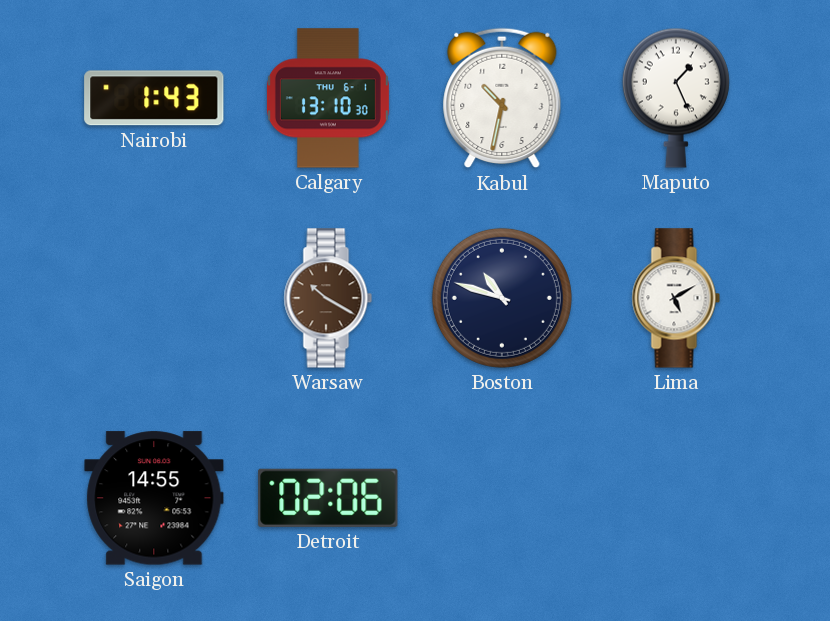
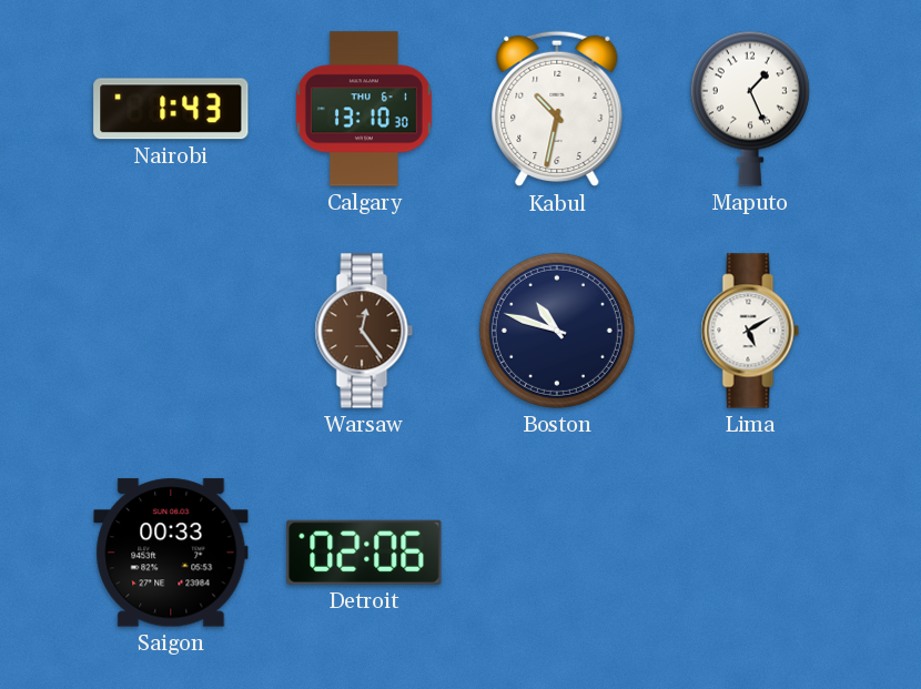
Warsaw: 10:20 -> 12:24
Saigon: 14:55 -> 00:33
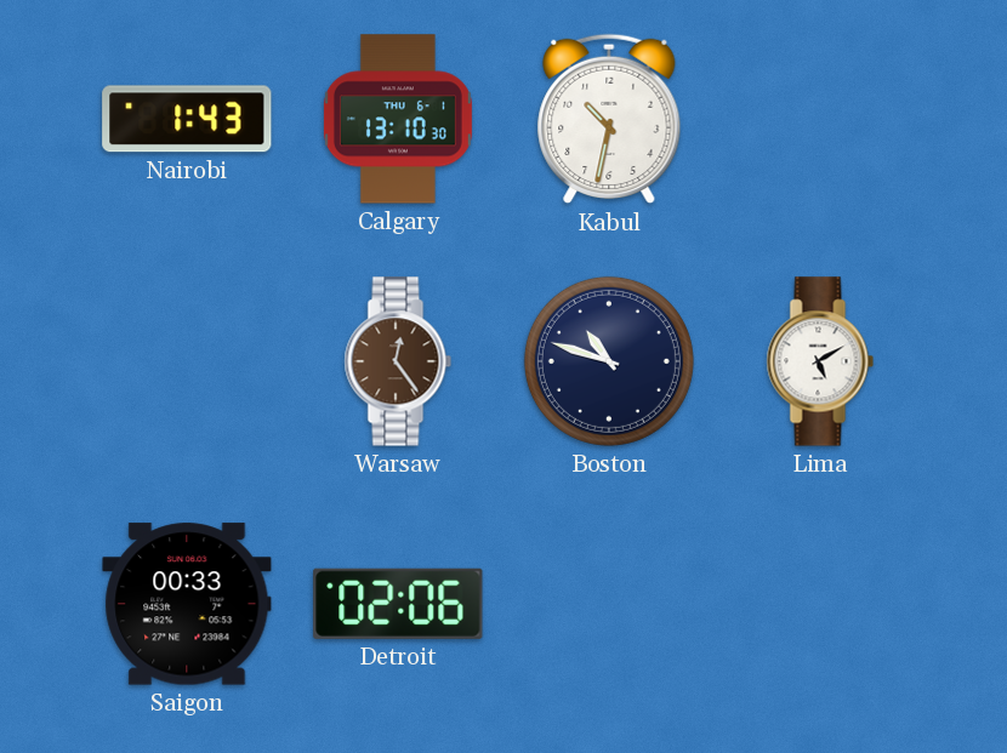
Maputo: 1:26 -> none
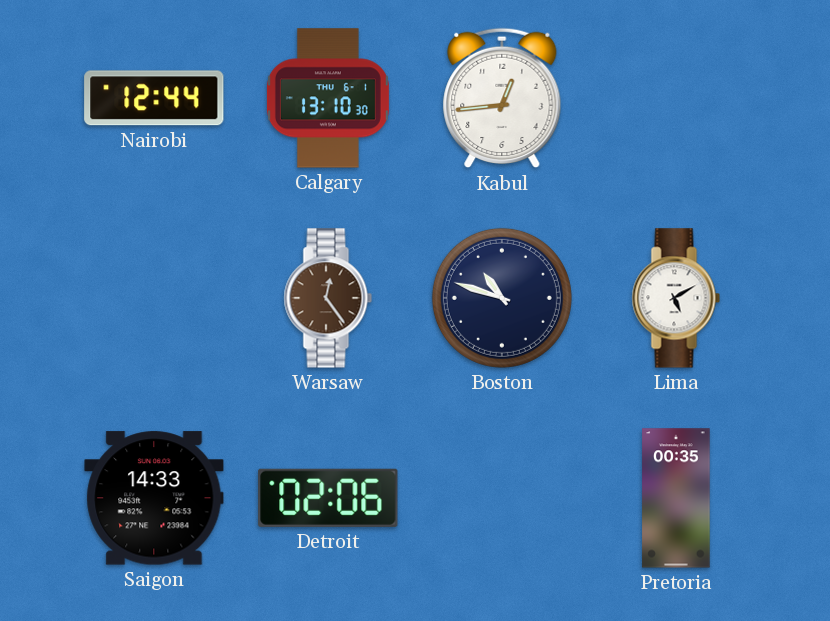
Nairobi: 1:43 -> 12:44
Kabul: 10:32 -> 12:44
Saigon: 00:33 -> 14:33
Pretoria: none -> 00:35
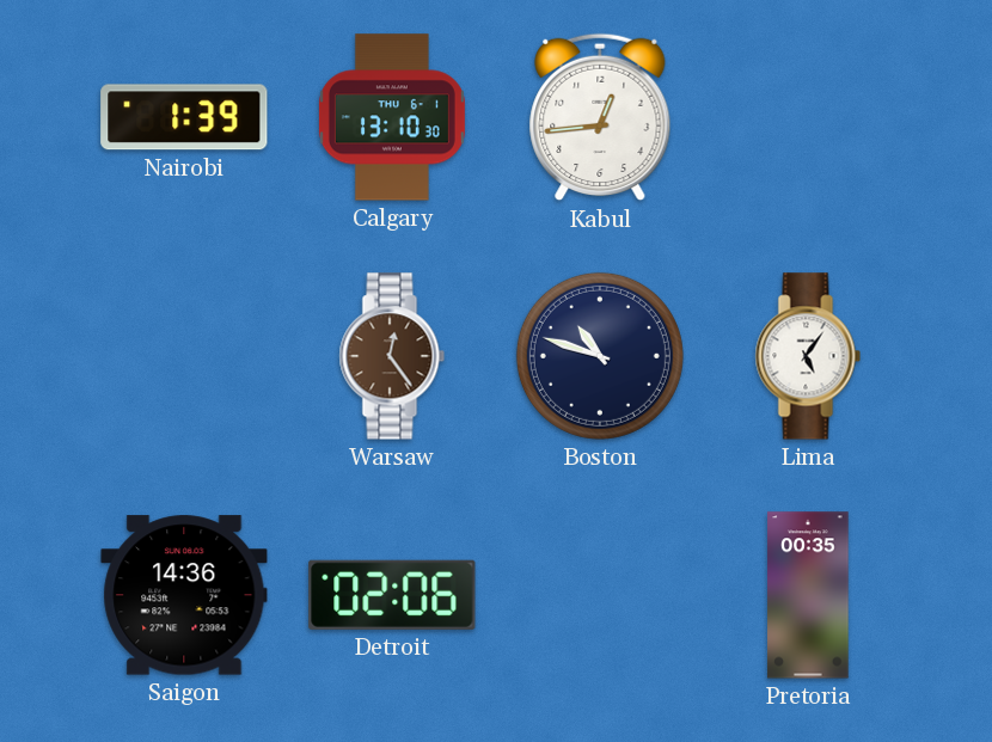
Nairobi: 12:44 -> 1:39
Lima: 5:10 -> 5:06
Saigon: 14:33 -> 14:36
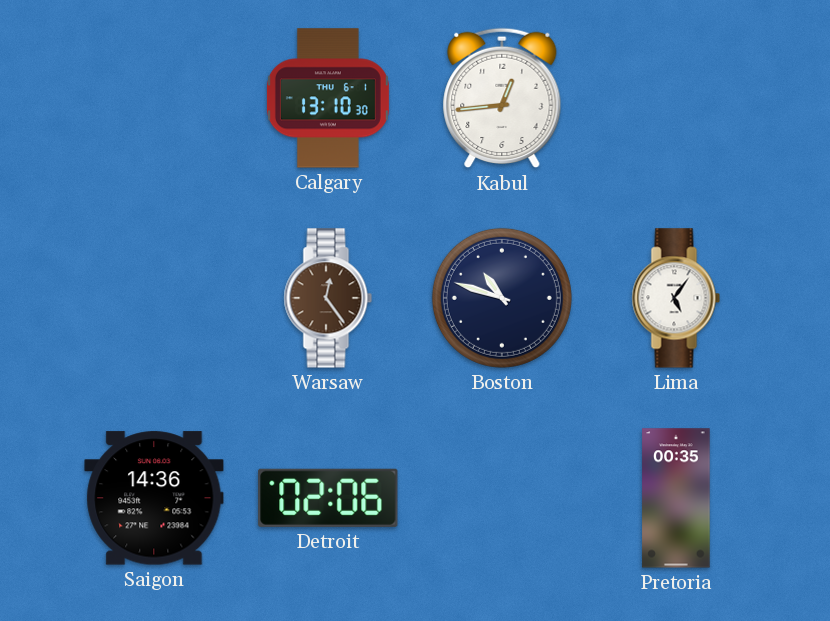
Nairobi: 1:39 -> none
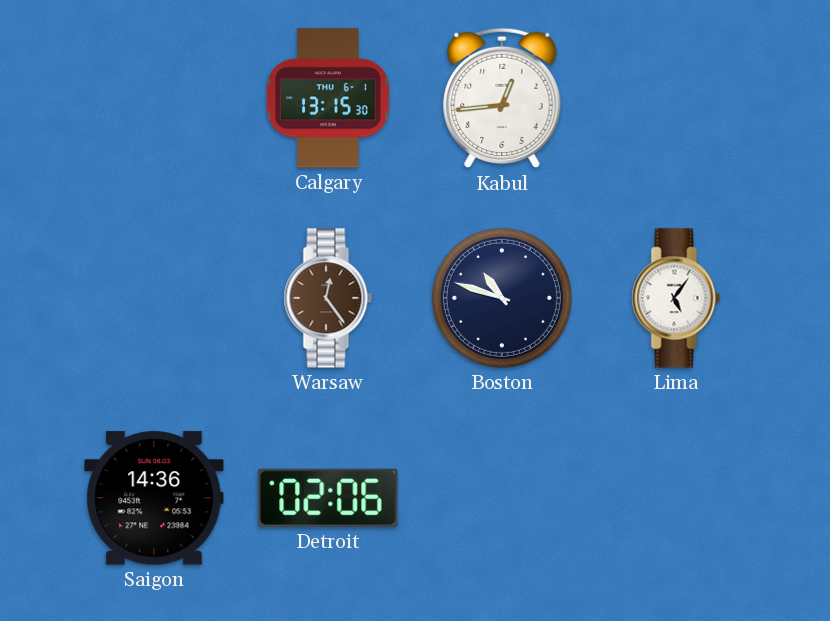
Calgary: 13:10 -> 13:15
Pretoria: 00:35 -> none
